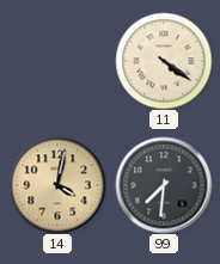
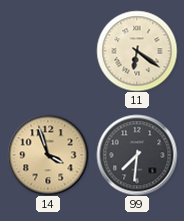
11: 4:21 -> 6:21
14: 4:02 -> 3:57
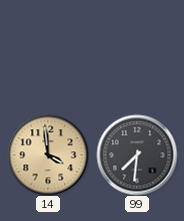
11: 6:21 -> none
14: 3:57 -> 3:59
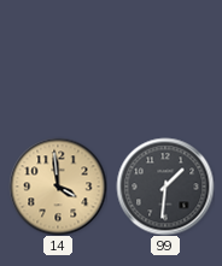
99: 7:31 -> 1:31
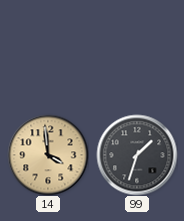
99: 1:31 -> 1:33
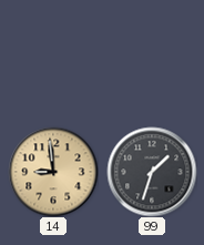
14: 3:59 -> 8:59
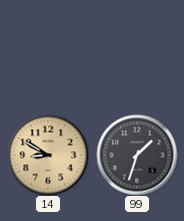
14: 8:59 -> 8:50
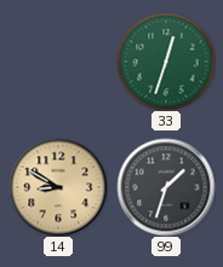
33: none -> 12:33
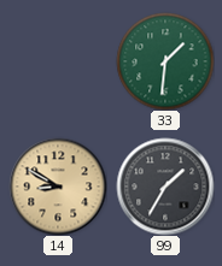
33: 12:33 -> 1:31
99: 1:33 -> 1:35
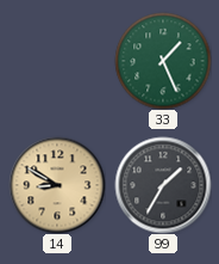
33: 1:31 -> 1:26
